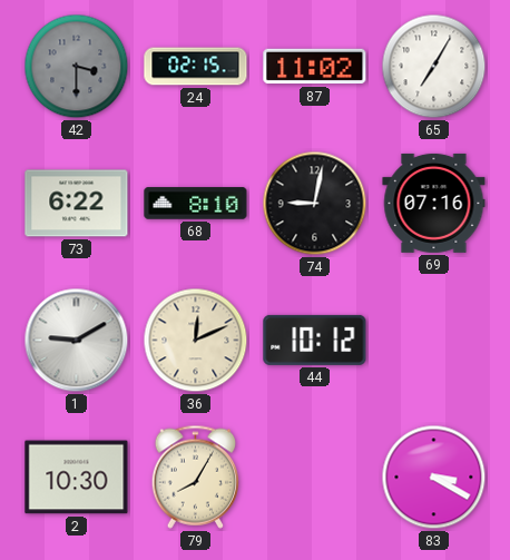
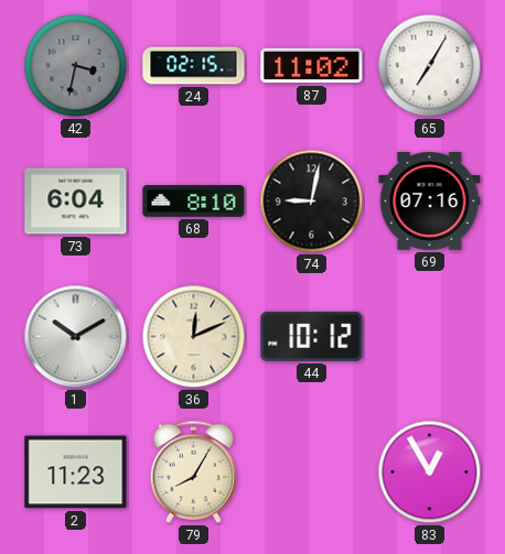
42: 3:30 -> 3:32
73: 6:22 -> 6:04
1: 9:10 -> 10:10
2: 10:30 -> 11:23
83: 3:20 -> 12:55
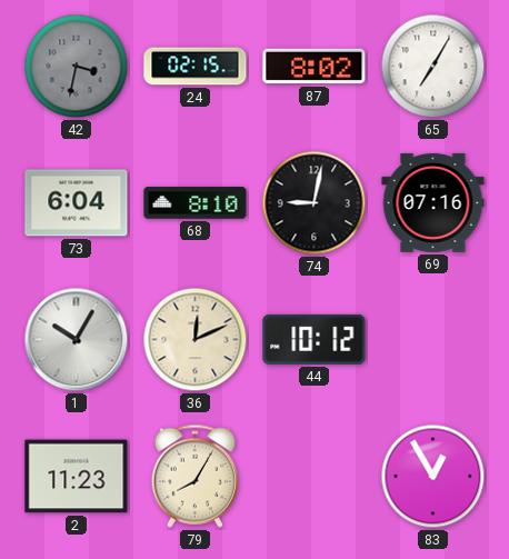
87: 11:02 -> 8:02
1: 10:10 -> 10:05
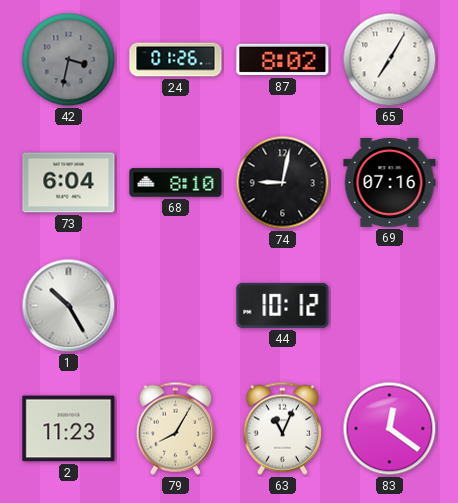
24: 02:15 -> 01:26
1: 10:05 -> 10:25
36: 12:11 -> none
63: none -> 11:04
83: 12:55 -> 12:21
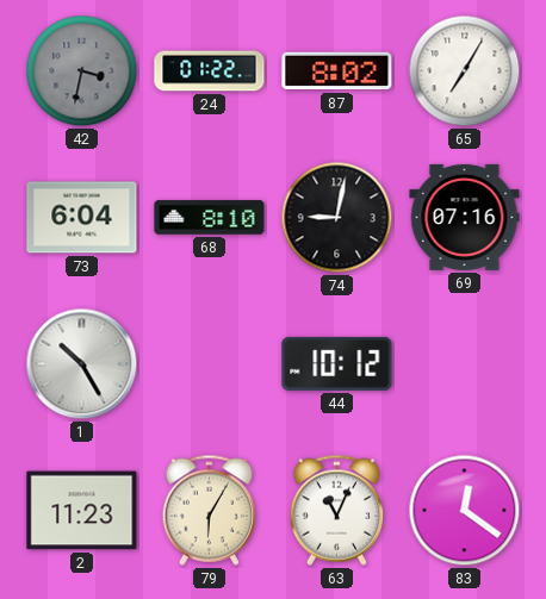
24: 01:26 -> 01:22
79: 8:05 -> 6:05
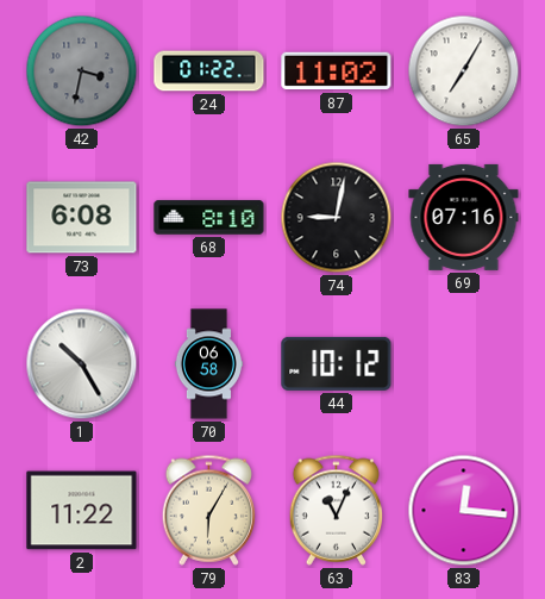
87: 8:02 -> 11:02
73: 6:04 -> 6:08
70: none -> 06:58
2: 11:23 -> 11:22
83: 12:21 -> 12:16
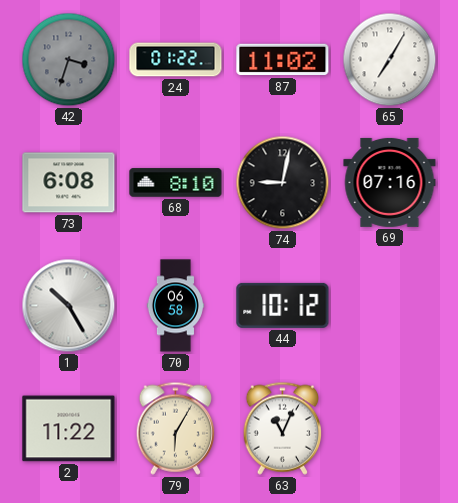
42: 3:32 -> 3:33
83: 12:16 -> none
